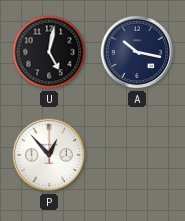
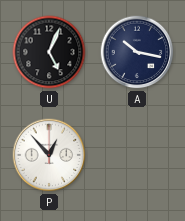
U: 5:02 -> 5:04
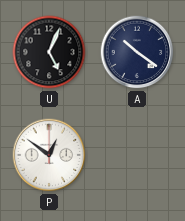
A: 10:17 -> 10:21
P: 12:53 -> 12:51
